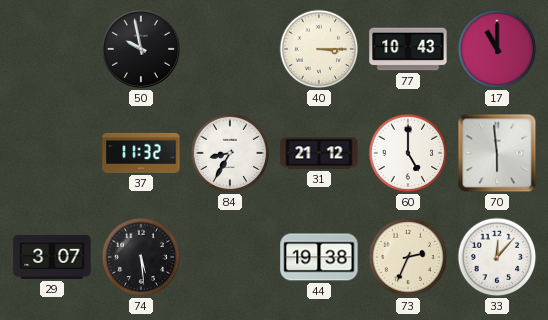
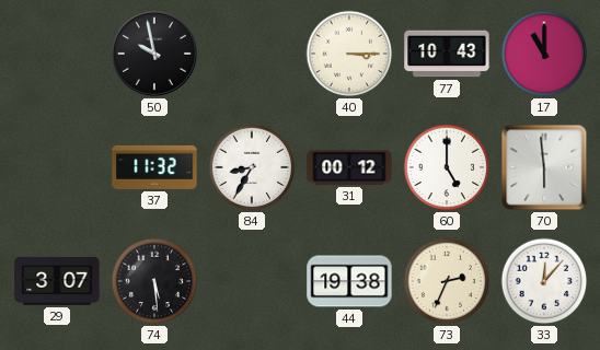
31: 21:12 -> 00:12
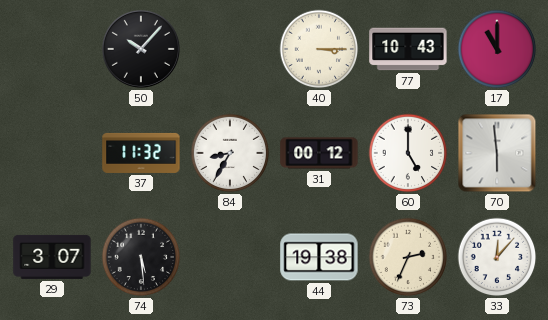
50: 9:58 -> 10:07
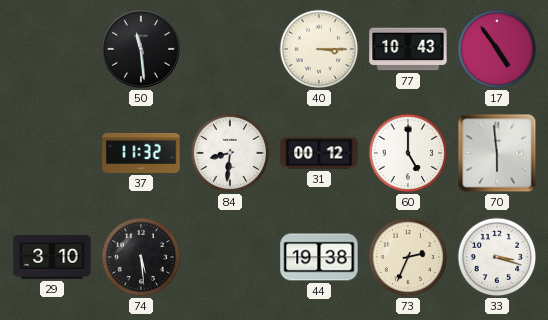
50: 10:07 -> 11:29
17: 11:00 -> 4:54
84: 8:35 -> 8:31
29: 3:07 -> 3:10
33: 12:07 -> 3:18
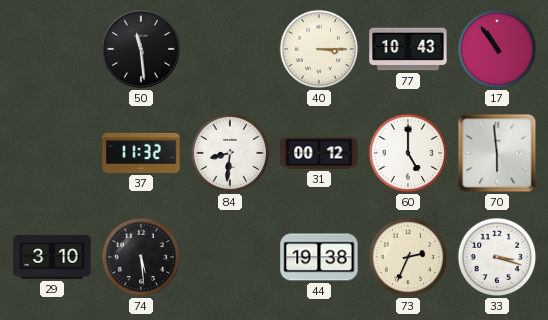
17: 4:54 -> 10:54
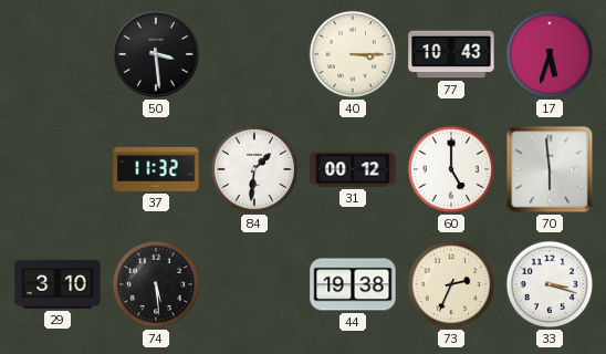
50: 11:29 -> 3:29
17: 10:54 -> 5:33
84: 8:31 -> 1:31
